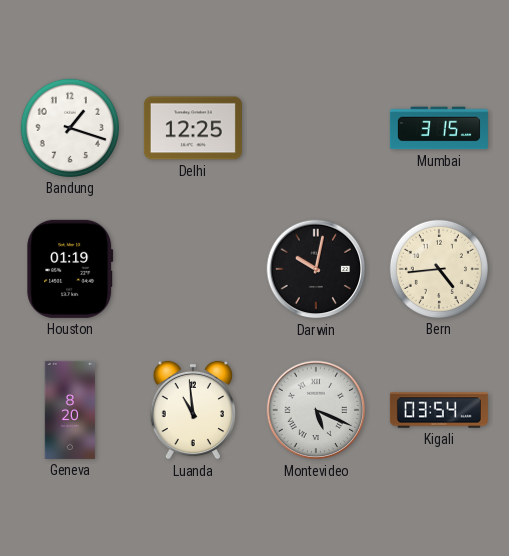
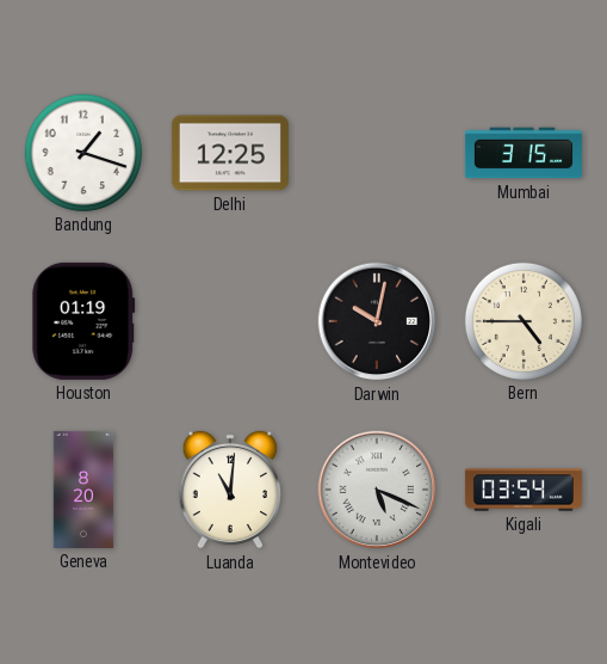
Bern: 4:44 -> 4:45
Luanda: 10:59 -> 11:01
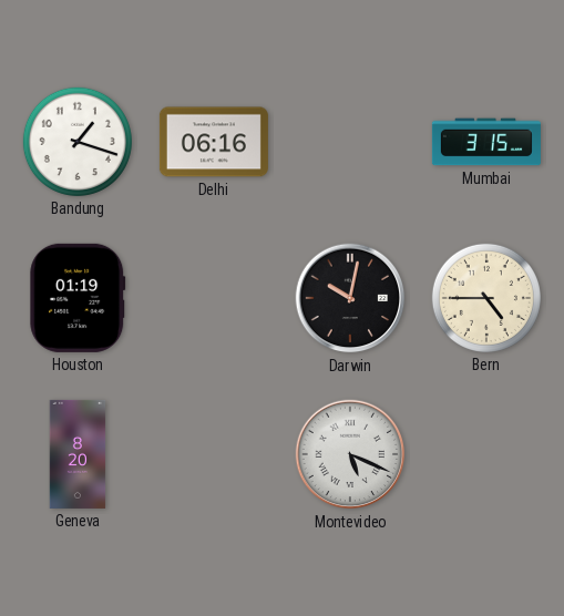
Delhi: 12:25 -> 06:16
Luanda: 11:01 -> none
Kigali: 03:54 -> none
